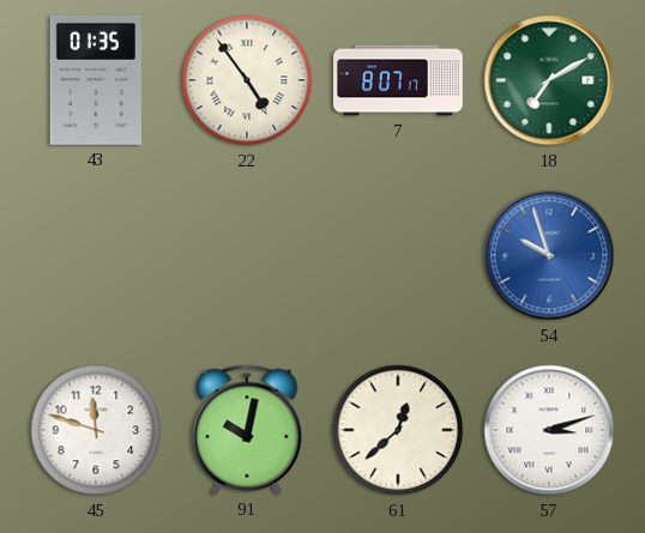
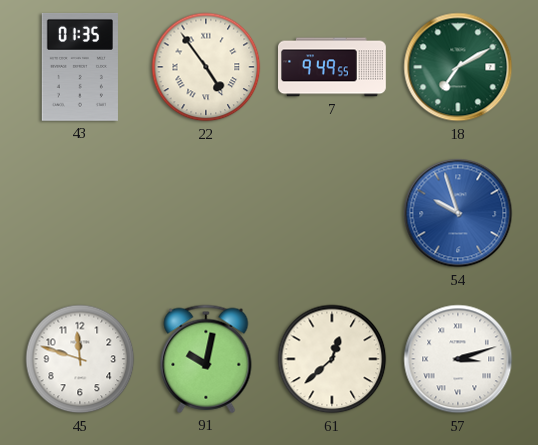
7: 8:07 -> 9:49
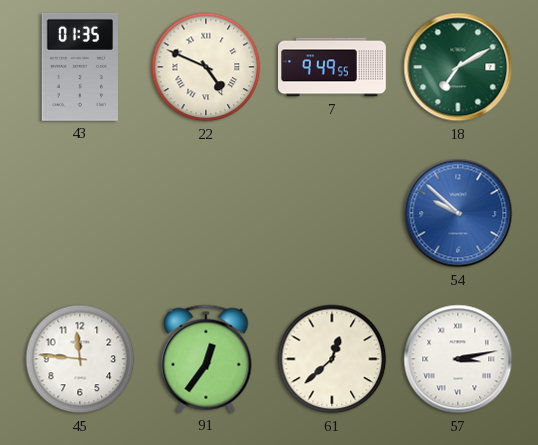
22: 4:54 -> 4:49
54: 9:57 -> 9:52
45: 11:48 -> 11:46
91: 10:02 -> 12:36
57: 3:12 -> 3:13
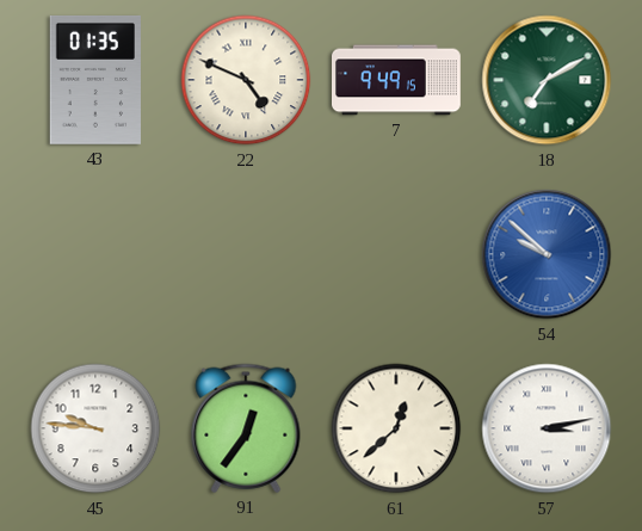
7: 9:49:55 -> 9:49:15
45: 11:46 -> 9:46
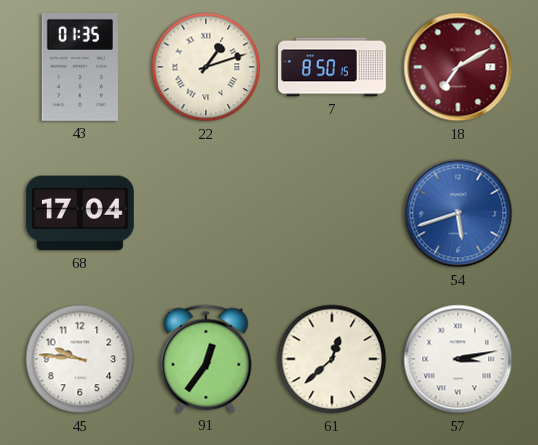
22: 4:49 -> 1:12
7: 9:49 -> 8:50
18 dial: green -> burgundy
68: none -> 17:04
54: 9:52 -> 5:42
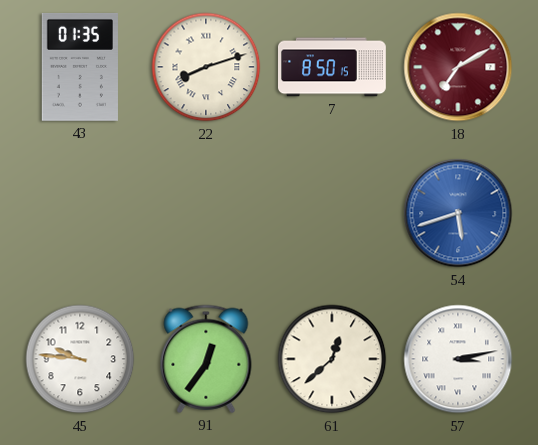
22: 1:12 -> 8:12
68: 17:04 -> none
